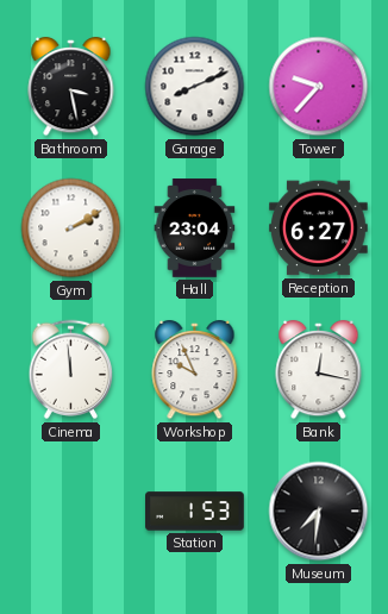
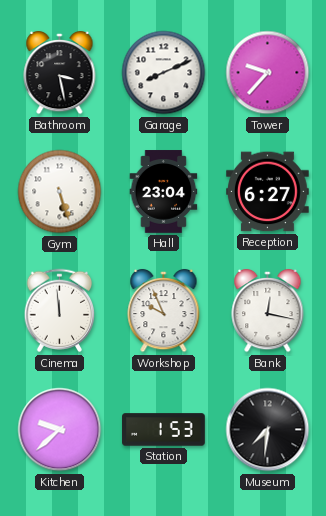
Gym: 2:10 -> 5:27
Kitchen: none -> 9:38
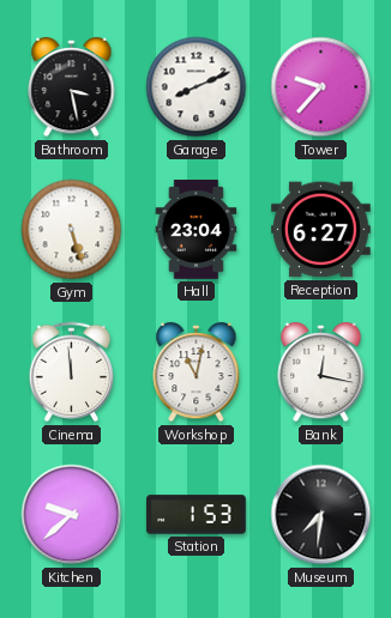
Workshop: 9:56 -> 11:02
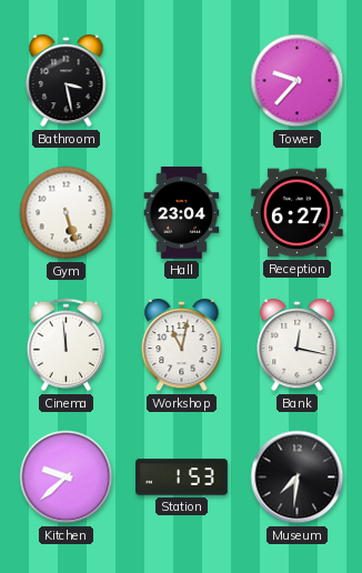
Garage: 8:11 -> none
